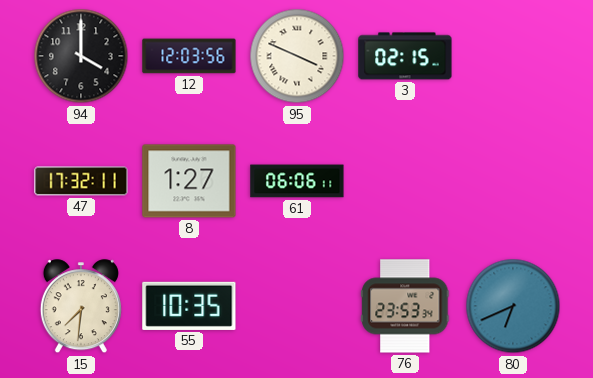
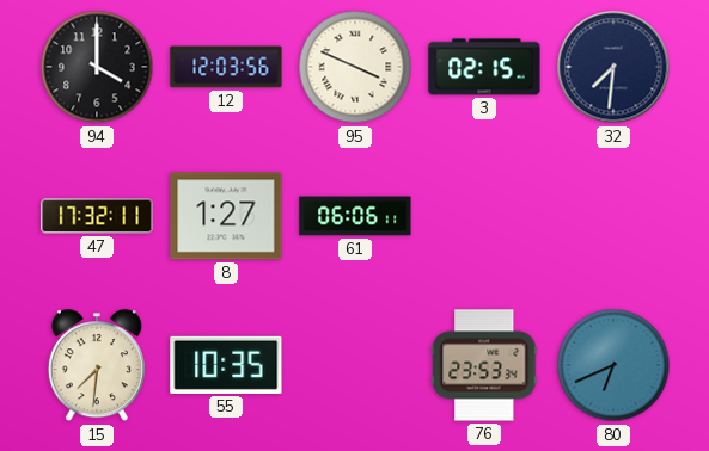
32: none -> 7:31
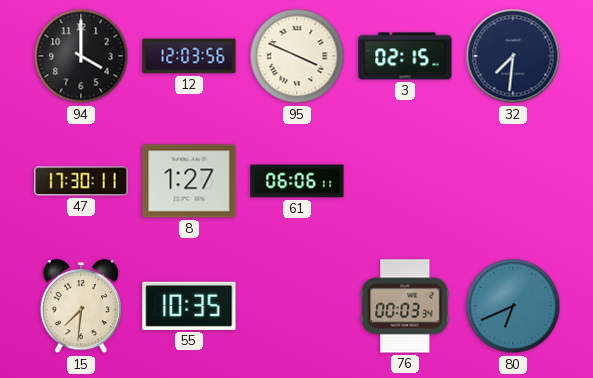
47: 17:32 -> 17:30
76: 23:53 -> 00:03
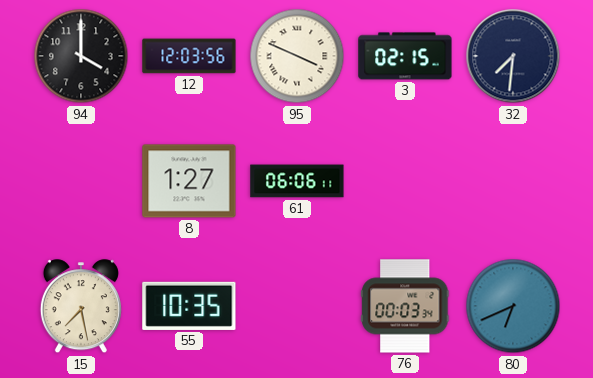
47: 17:30 -> none
15: 7:31 -> 7:28
